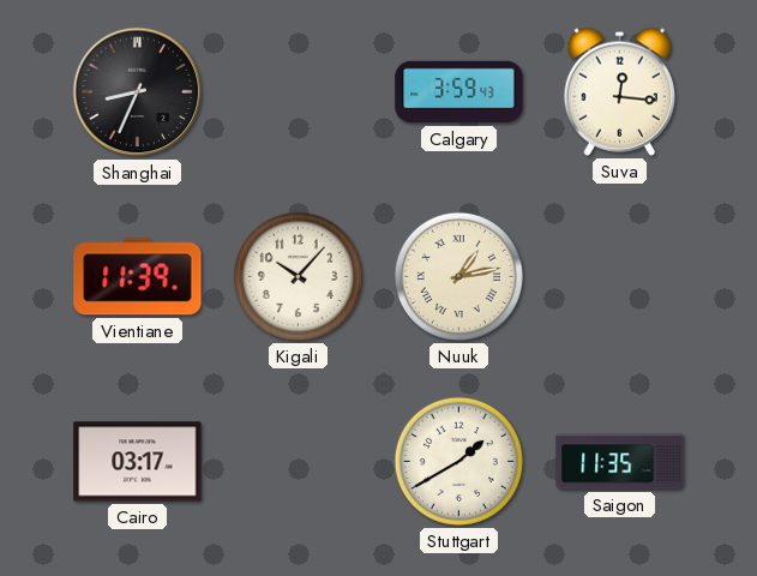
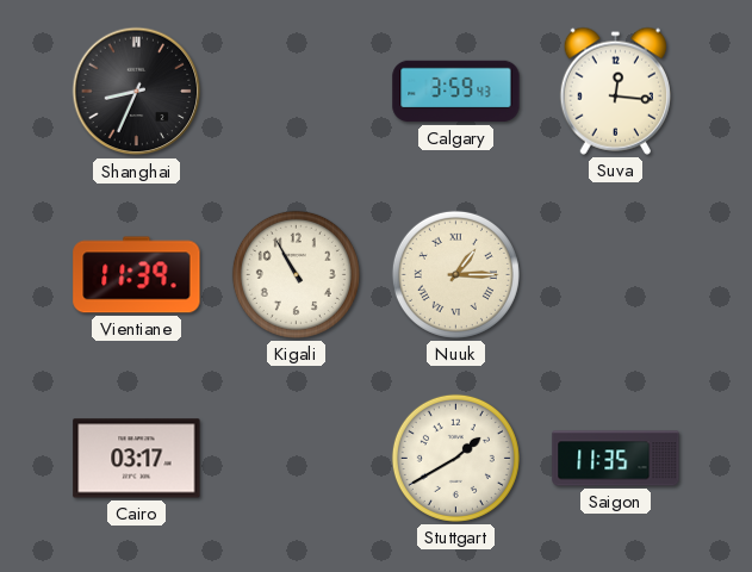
Kigali: 10:07 -> 10:55
Nuuk: 1:13 -> 1:15
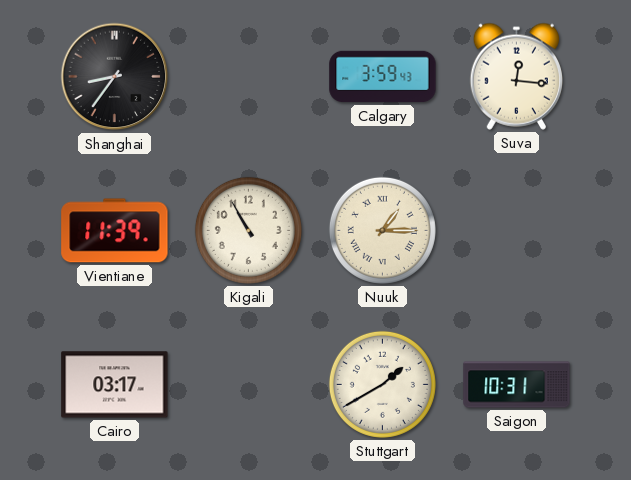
Shanghai: 8:34 -> 8:36
Saigon: 11:35 -> 10:31
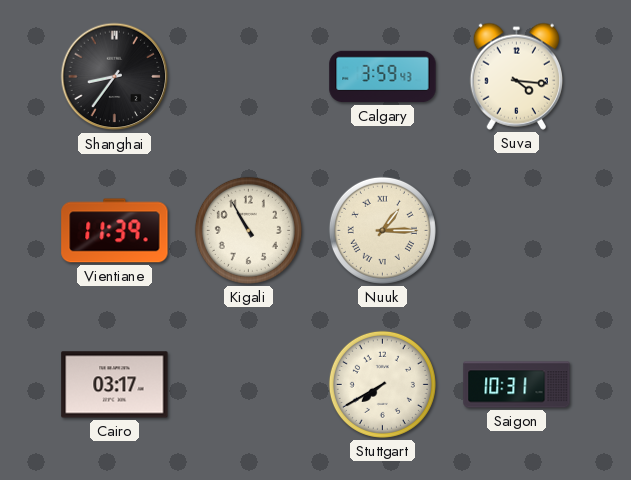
Suva: 12:16 -> 4:16
Stuttgart: 1:40 -> 7:40
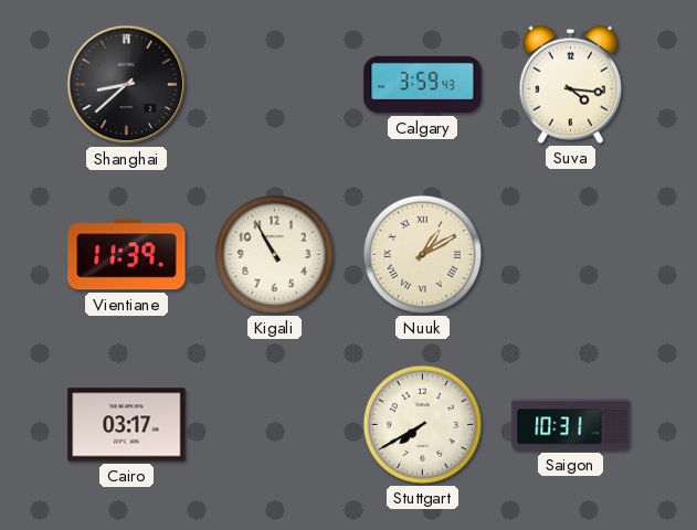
Shanghai: 8:36 -> 8:38
Nuuk: 1:15 -> 1:10
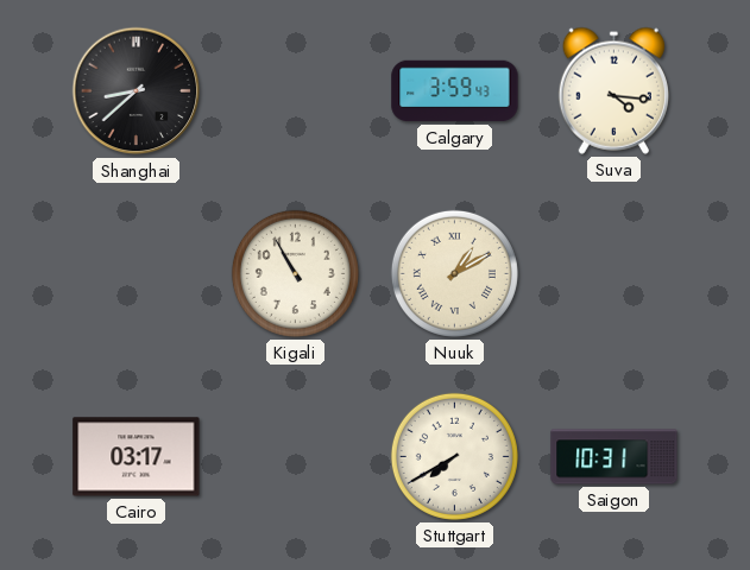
Vientiane: 11:39 -> none
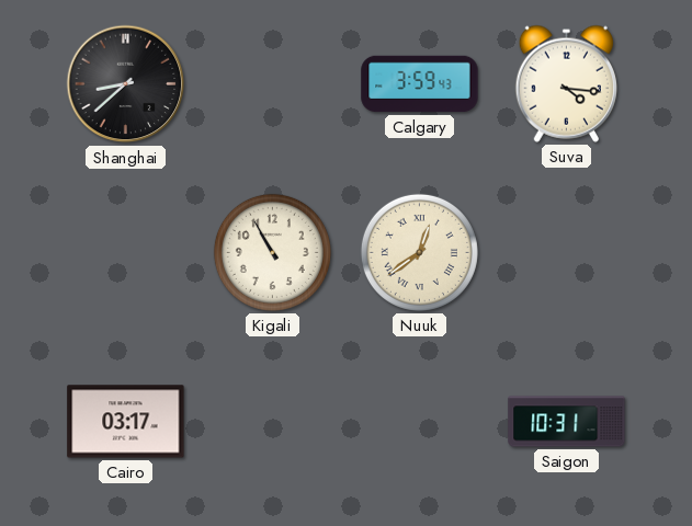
Nuuk: 1:10 -> 12:39
Stuttgart: 7:40 -> none
